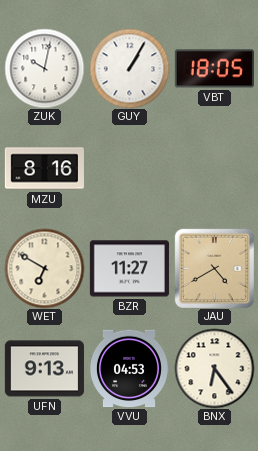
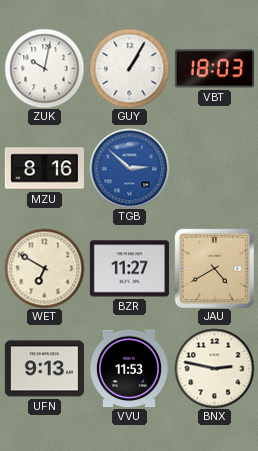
VBT: 18:05 -> 18:03
TGB: none -> 2:52
VVU: 04:53 -> 11:53
BNX: 6:24 -> 2:47
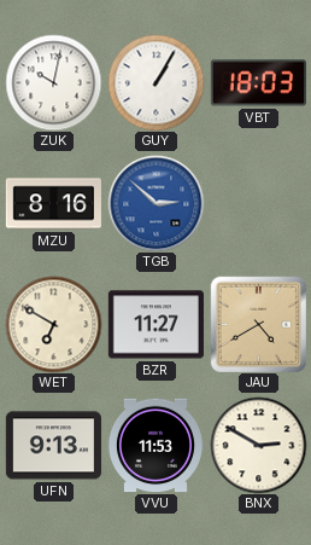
BNX: 2:47 -> 2:50
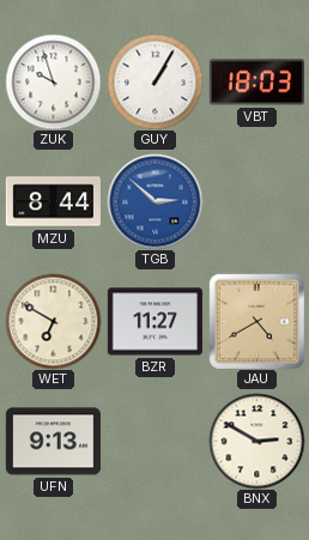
ZUK: 10:02 -> 9:57
MZU: 8:16 -> 8:44
VVU: 11:53 -> none
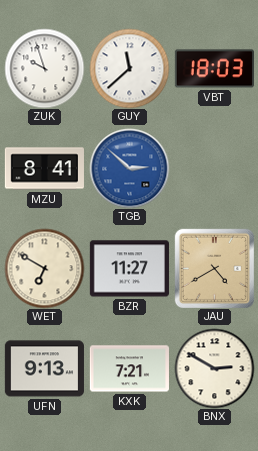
GUY: 1:05 -> 11:38
MZU: 8:44 -> 8:41
KXK: none -> 7:21
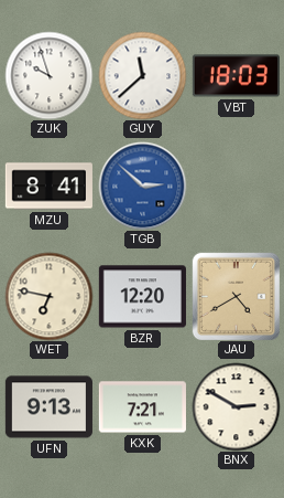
WET: 6:50 -> 6:47
BZR: 11:27 -> 12:20
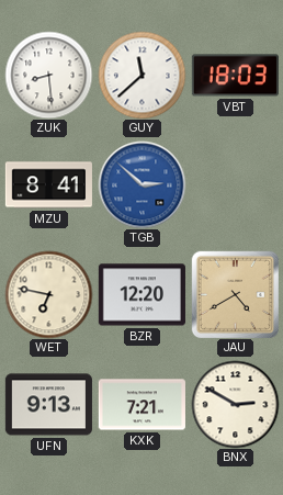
ZUK: 9:57 -> 8:29
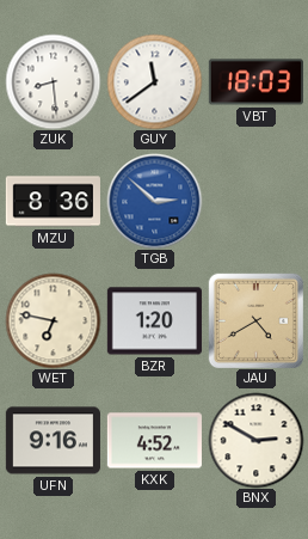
GUY: 11:38 -> 11:39
MZU: 8:41 -> 8:36
BZR: 12:20 -> 1:20
UFN: 9:13 -> 9:16
KXK: 7:21 -> 4:52
